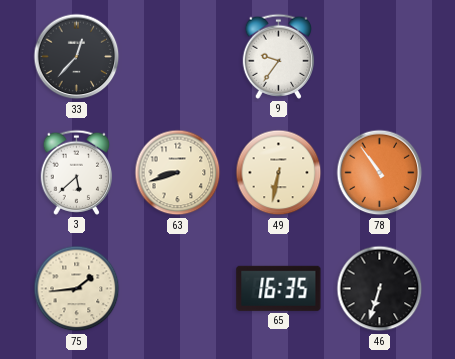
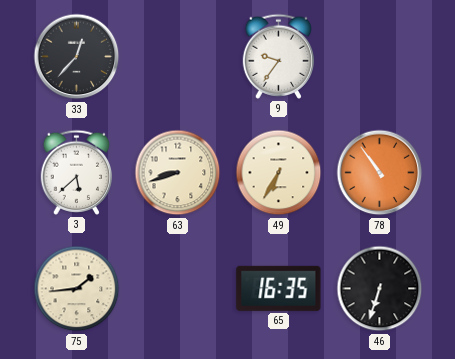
49: 6:32 -> 6:35
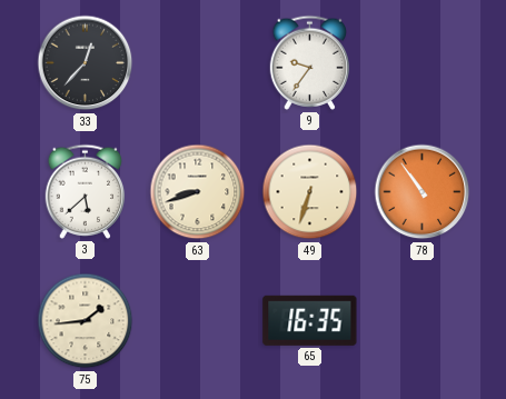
49: 6:35 -> 6:33
46: 6:33 -> none
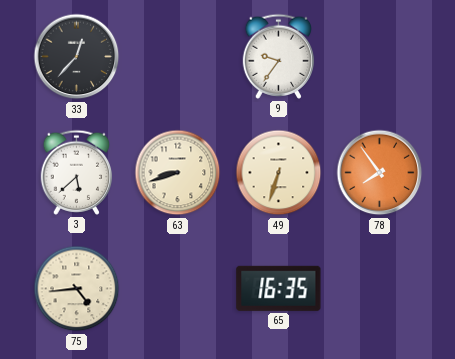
78: 10:54 -> 7:54
75: 1:44 -> 4:44
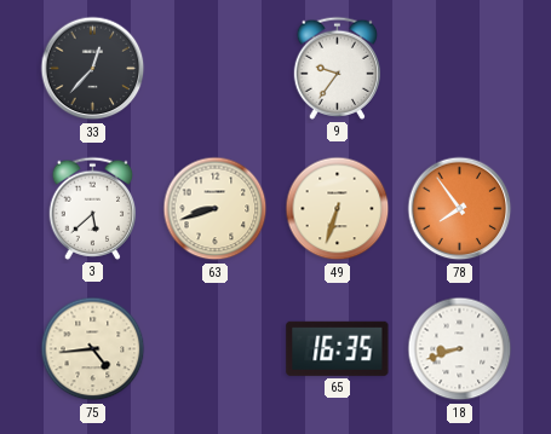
18: none -> 8:42
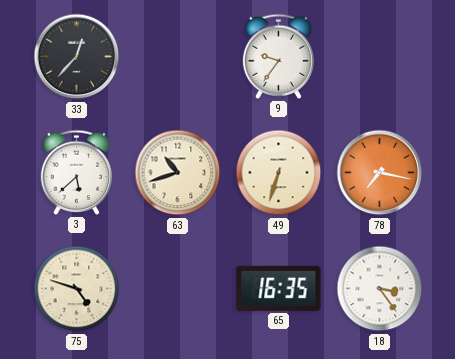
63: 8:42 -> 10:42
78: 7:54 -> 7:17
75: 4:44 -> 4:48
18: 8:42 -> 3:24
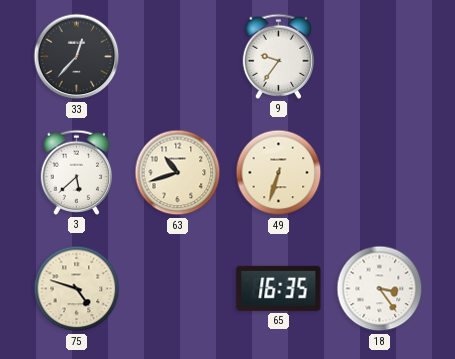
78: 7:17 -> none
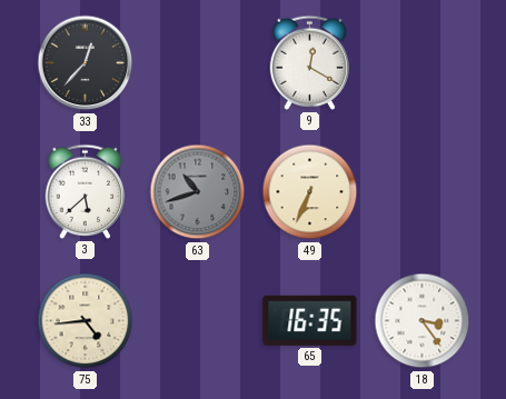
9: 9:36 -> 12:20
63 dial: cream -> grey
49: 6:33 -> 6:34
75: 4:48 -> 4:44
